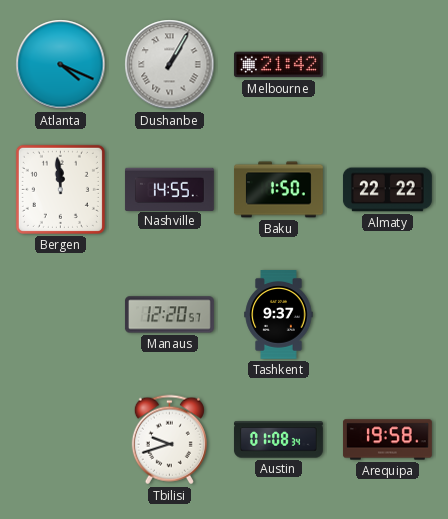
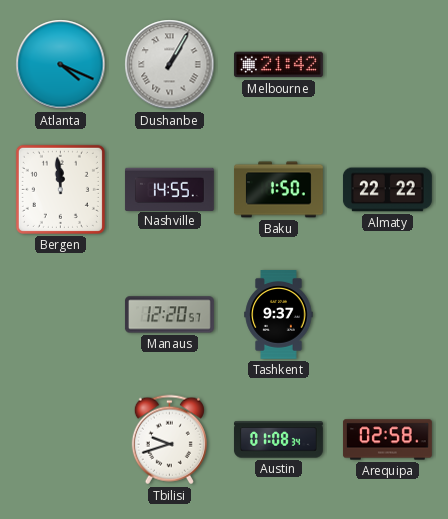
Arequipa: 19:58 -> 02:58
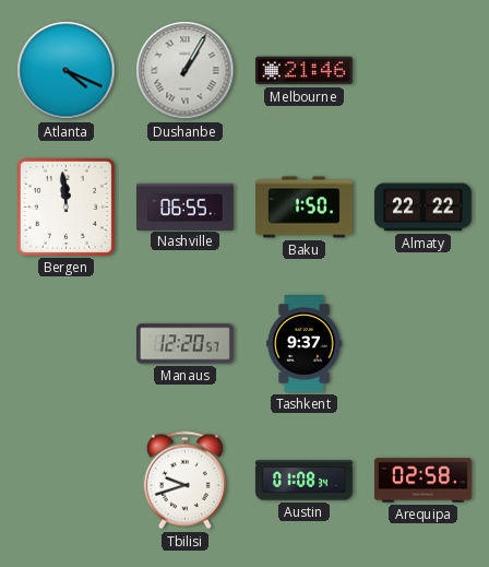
Melbourne: 21:42 -> 21:46
Nashville: 14:55 -> 06:55
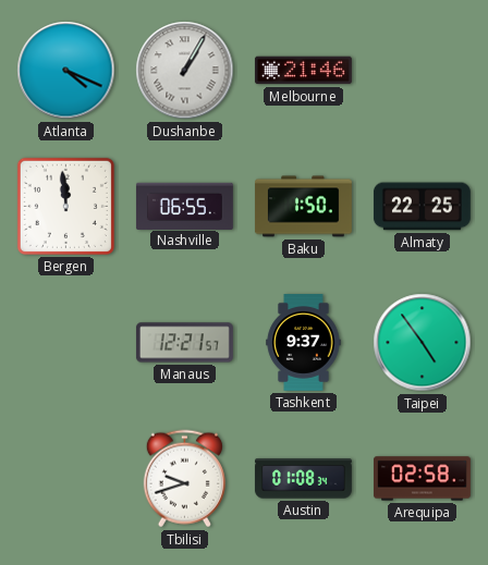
Almaty: 22:22 -> 22:25
Manaus: 12:20 -> 12:21
Taipei: none -> 4:54
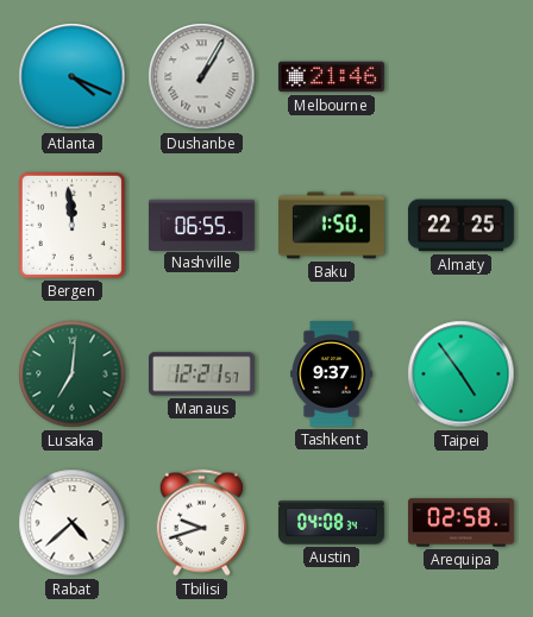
Lusaka: none -> 7:01
Rabat: none -> 4:38
Austin: 01:08 -> 04:08
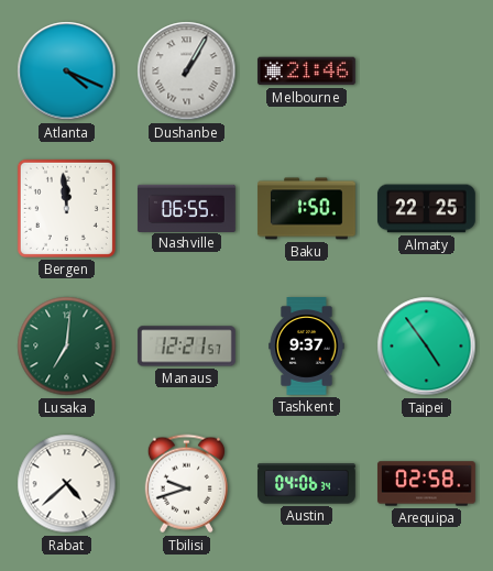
Austin: 04:08 -> 04:06
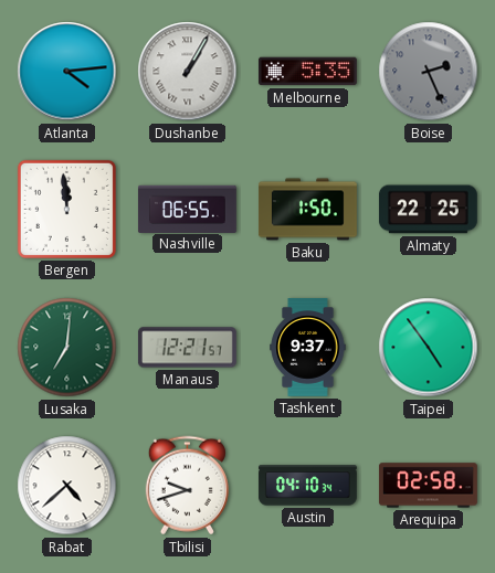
Atlanta: 4:19 -> 4:14
Melbourne: 21:46 -> 5:35
Boise: none -> 2:26
Austin: 04:06 -> 04:10
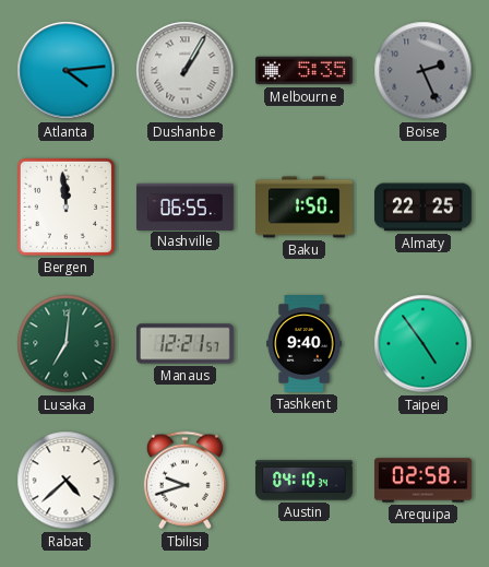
Tashkent: 9:37 -> 9:40
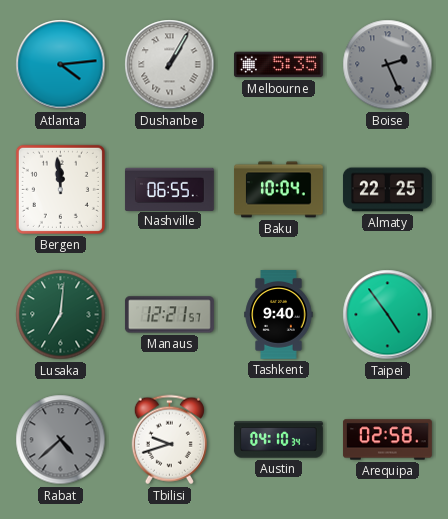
Baku: 1:50 -> 10:04
Rabat dial: white -> grey
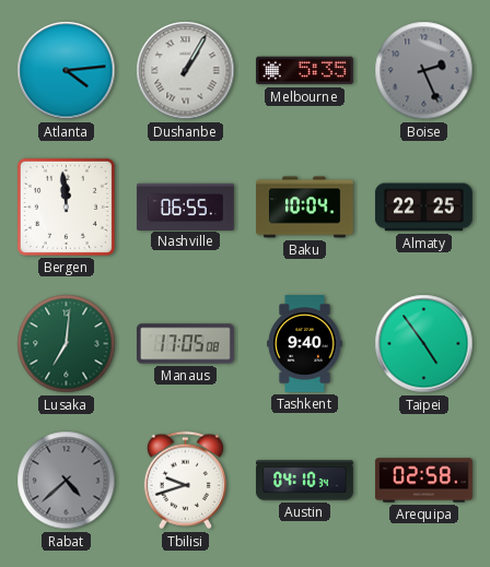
Manaus: 12:21 -> 17:05
